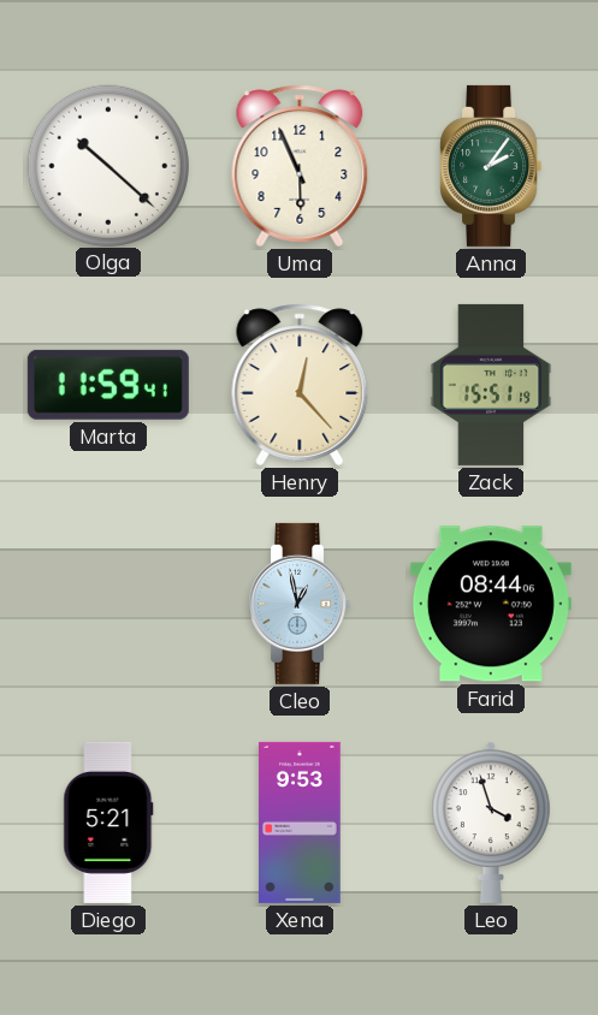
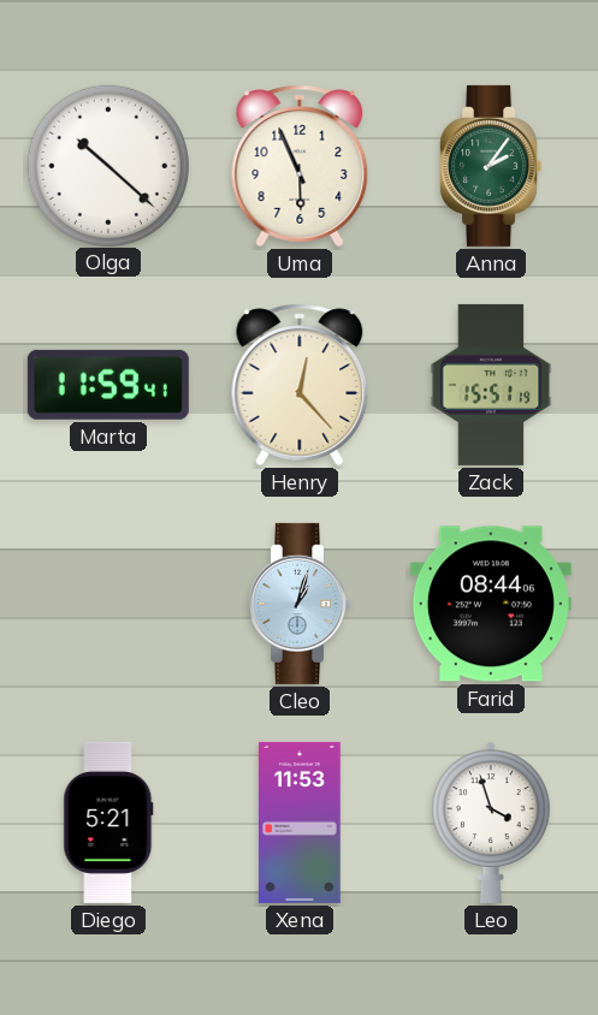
Cleo: 12:58 -> 1:03
Xena: 9:53 -> 11:53
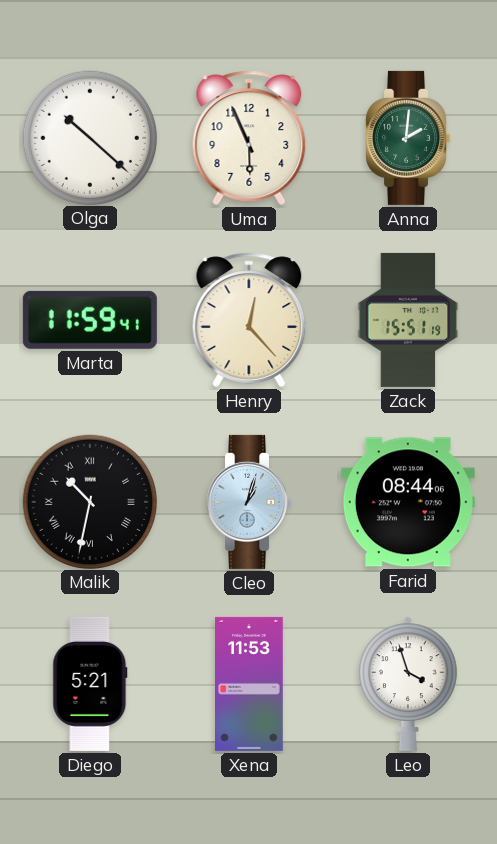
Anna: 2:06 -> 2:01
Malik: none -> 10:32
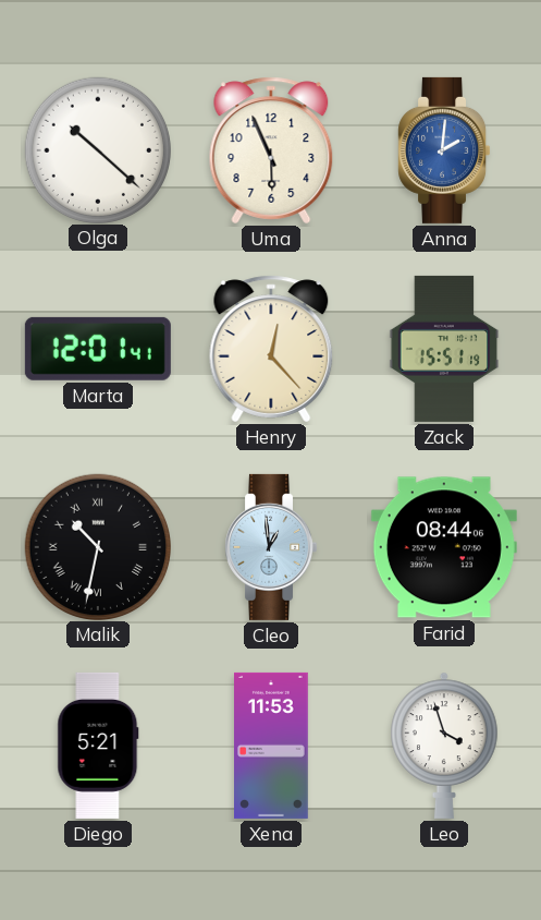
Anna dial: green -> blue
Marta: 11:59 -> 12:01
Cleo: 1:03 -> 12:59
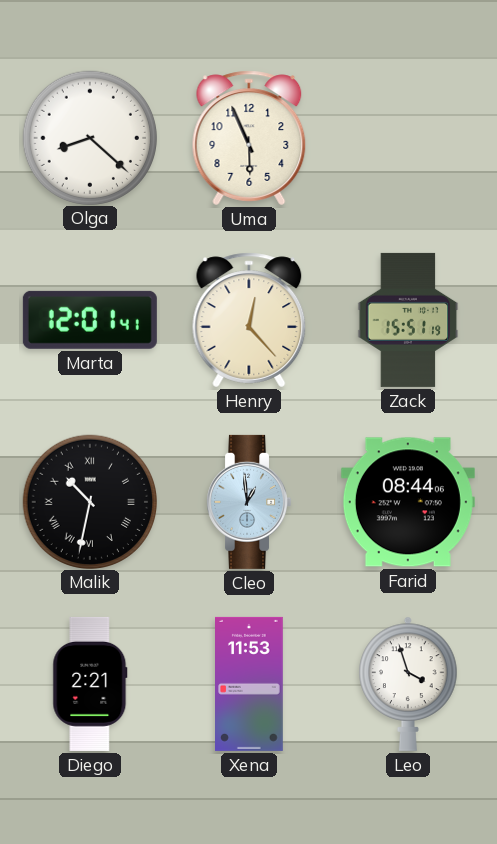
Olga: 10:22 -> 8:22
Anna: 2:01 -> none
Diego: 5:21 -> 2:21
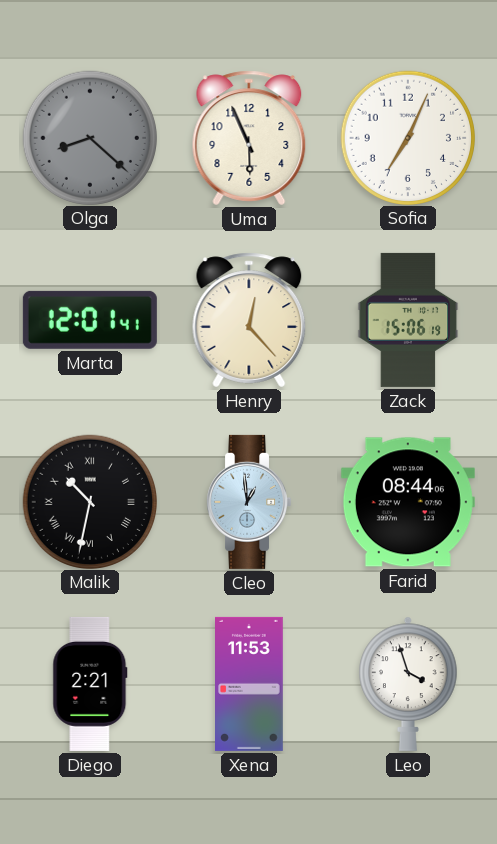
Olga dial: white -> grey
Sofia: none -> 7:04
Zack: 15:51 -> 15:06
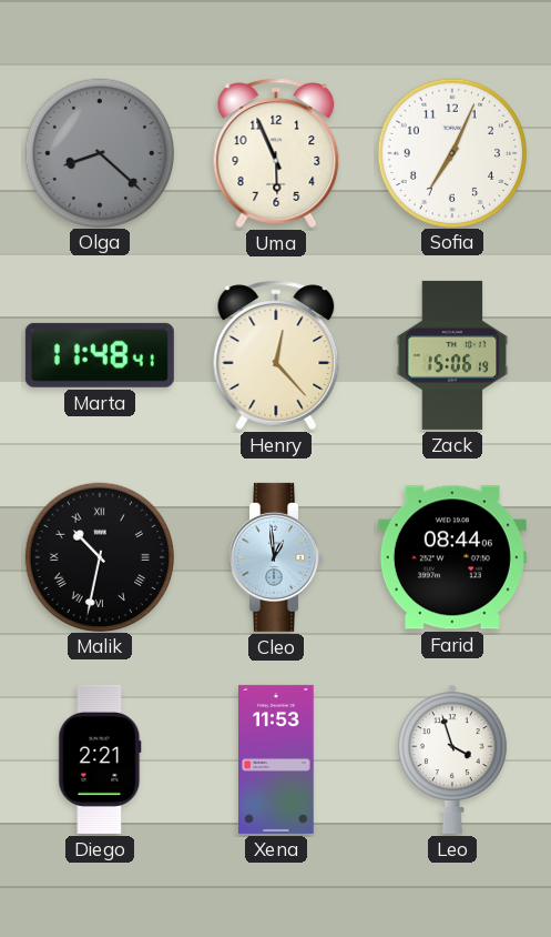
Marta: 12:01 -> 11:48
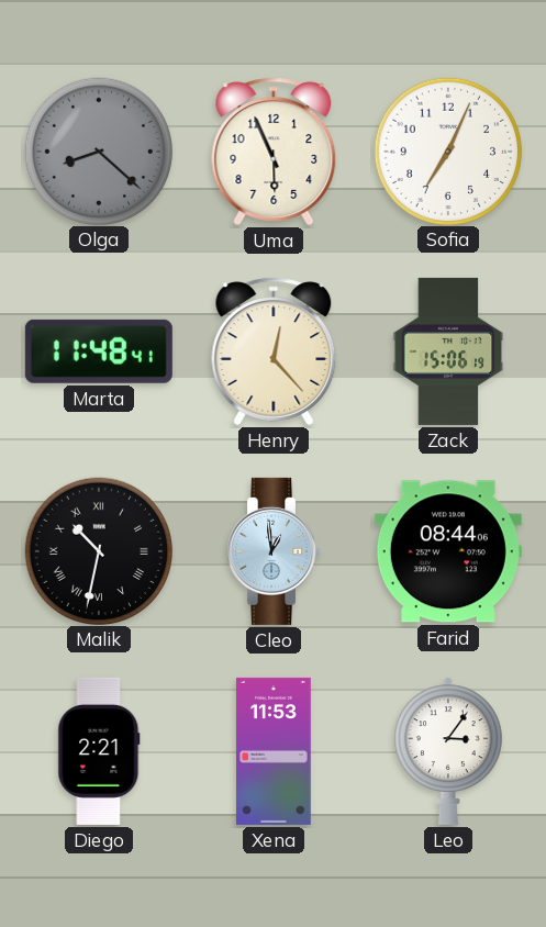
Leo: 3:57 -> 3:06
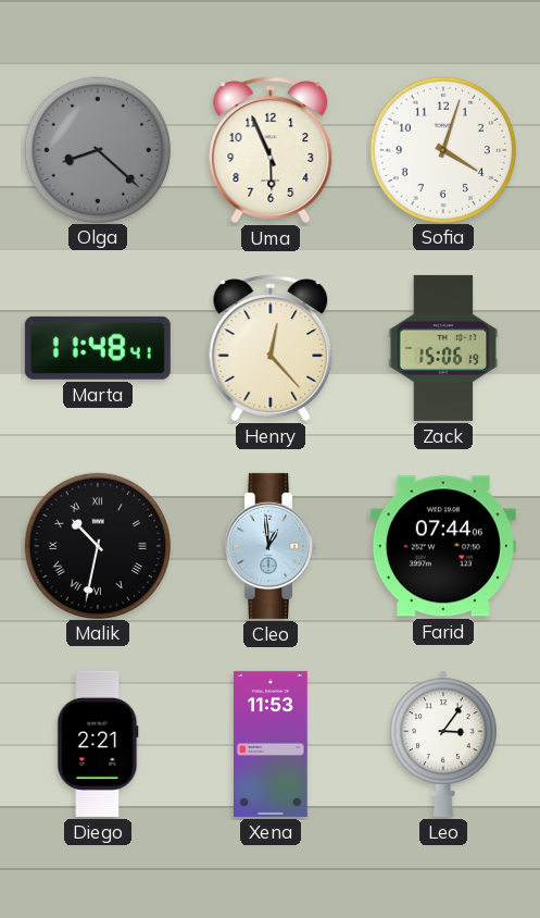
Sofia: 7:04 -> 4:03
Farid: 08:44 -> 07:44
